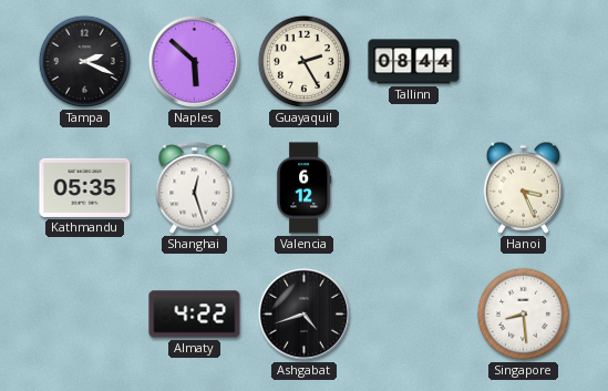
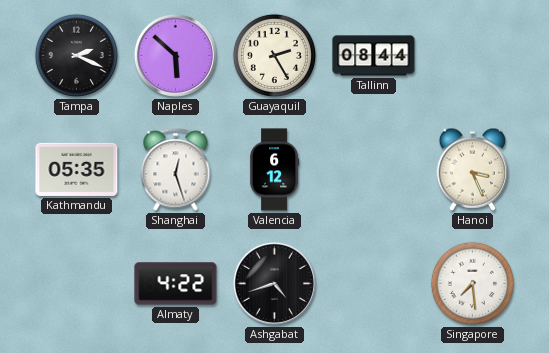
Singapore: 8:29 -> 7:29
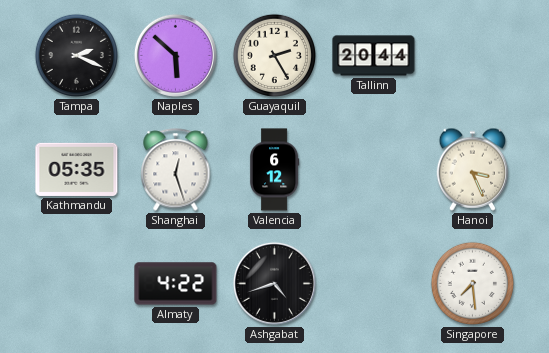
Tallinn: 08:44 -> 20:44
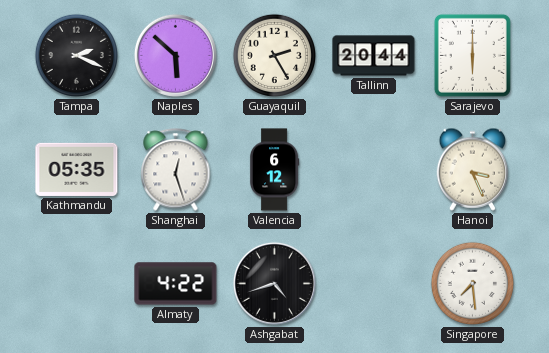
Sarajevo: none -> 6:00
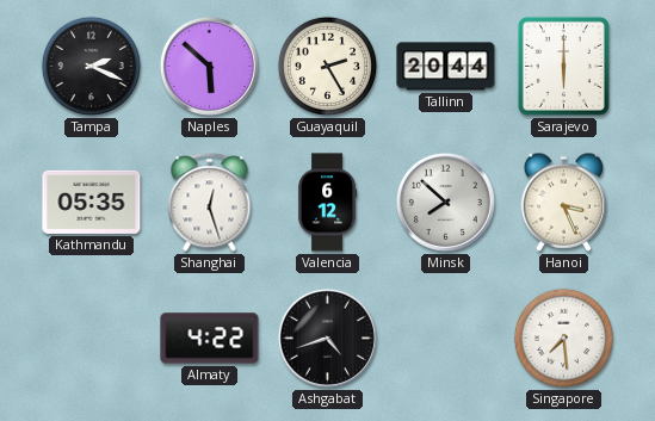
Minsk: none -> 7:52
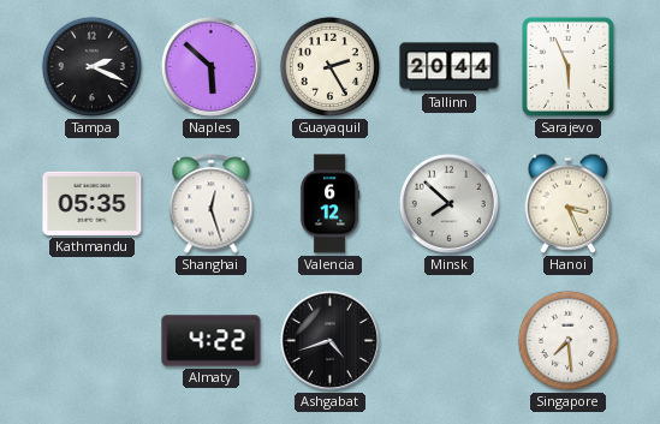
Sarajevo: 6:00 -> 5:56
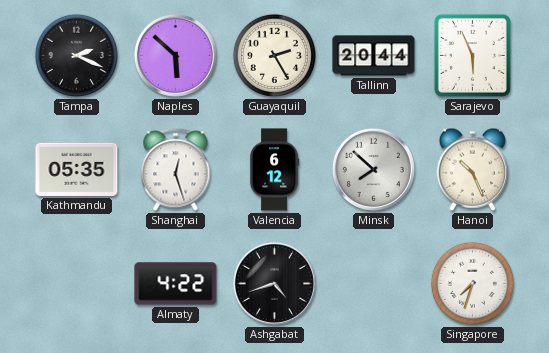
Hanoi: 3:26 -> 10:26
Singapore: 7:29 -> 7:33
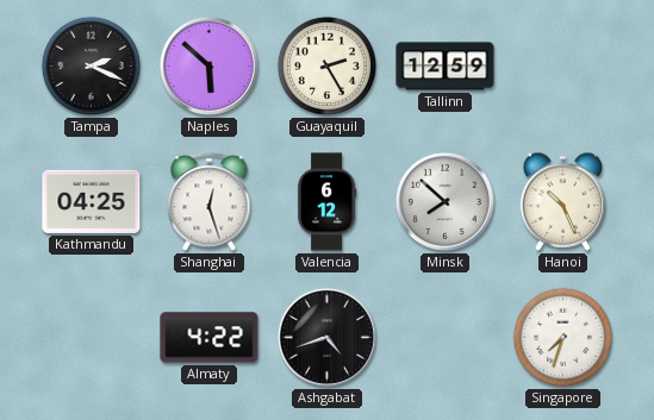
Tallinn: 20:44 -> 12:59
Sarajevo: 5:56 -> none
Kathmandu: 05:35 -> 04:25
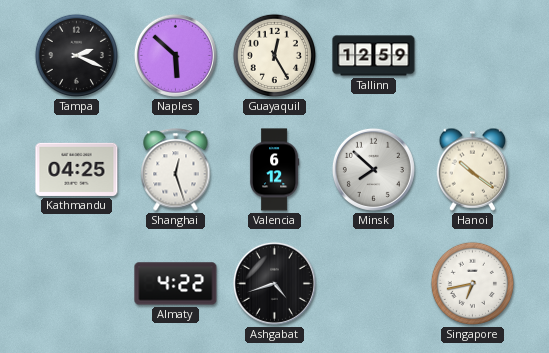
Guayaquil: 2:25 -> 12:25
Hanoi: 10:26 -> 10:21
Singapore: 7:33 -> 6:43
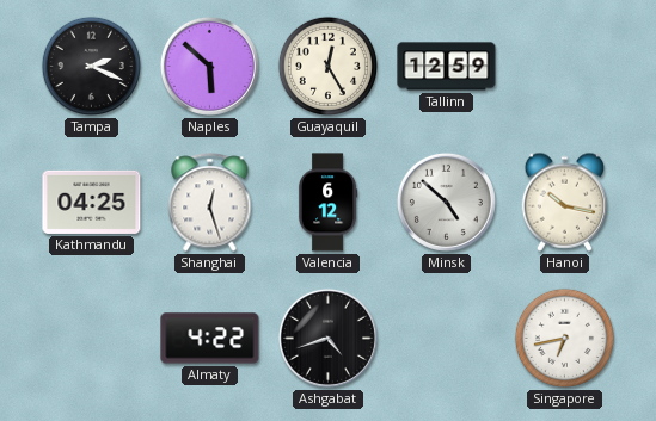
Minsk: 7:52 -> 4:52
Hanoi: 10:21 -> 10:17
